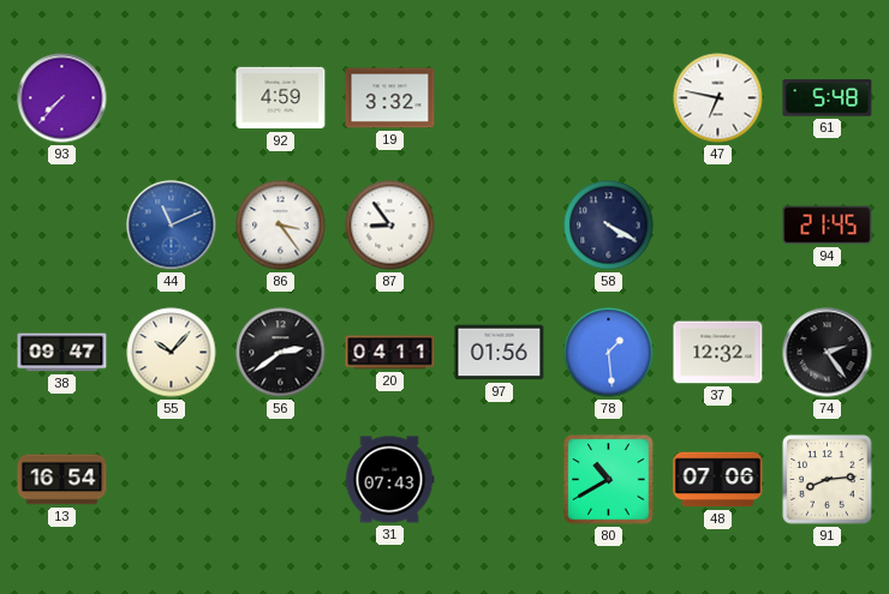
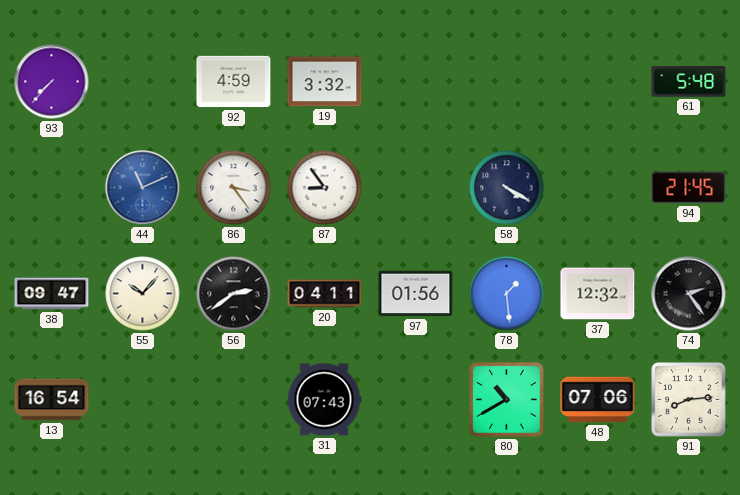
47: 6:47 -> none
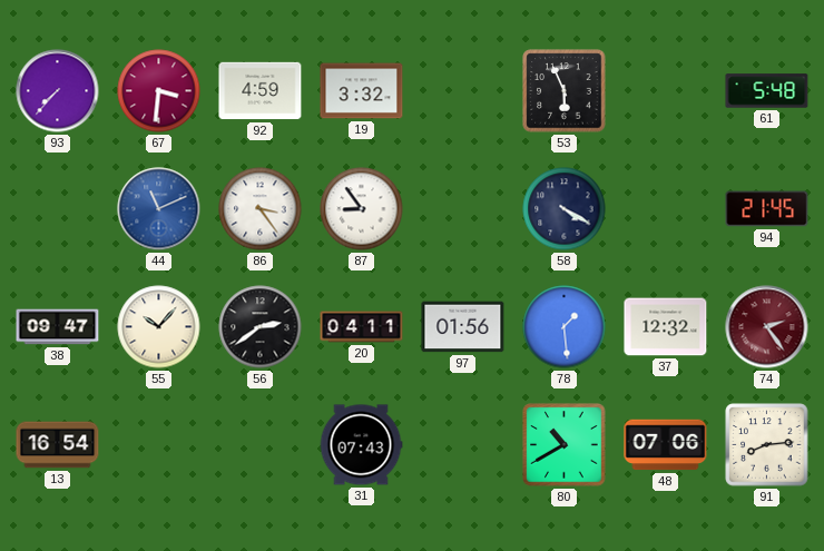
67: none -> 3:31
53: none -> 5:56
74 dial: black -> burgundy
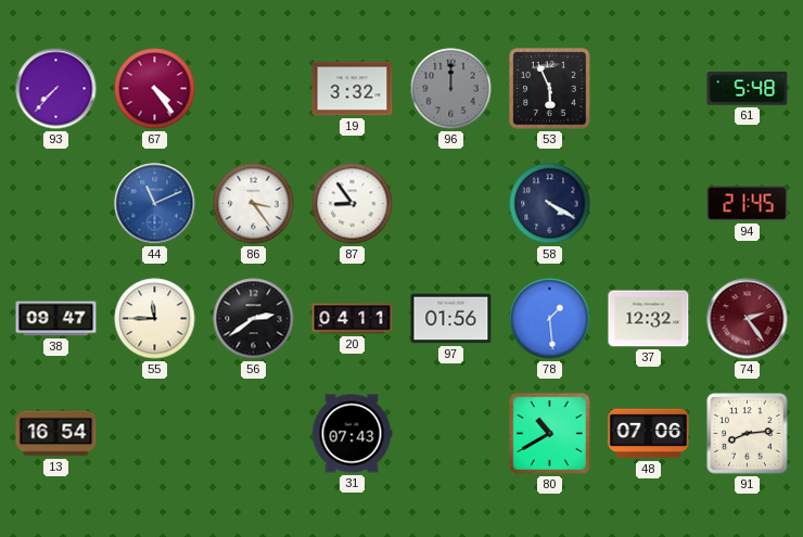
67: 3:31 -> 4:24
92: 4:59 -> none
96: none -> 12:00
55: 10:07 -> 11:45
